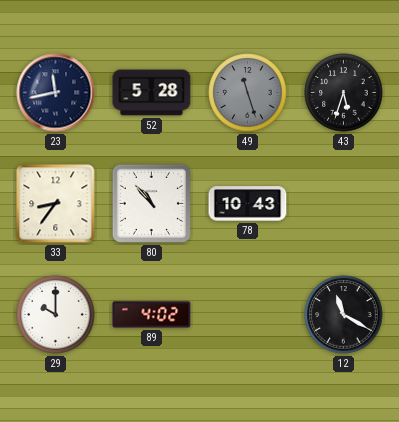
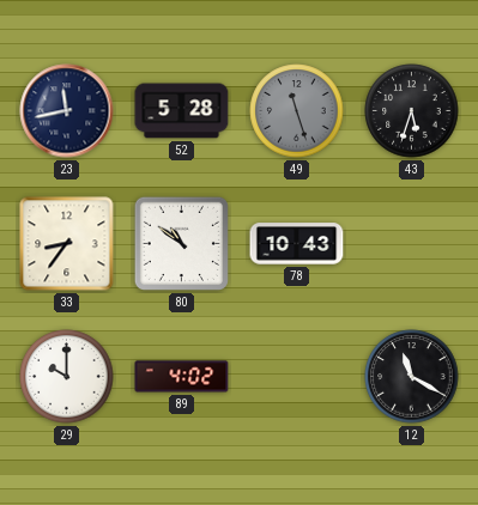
80: 10:53 -> 10:51
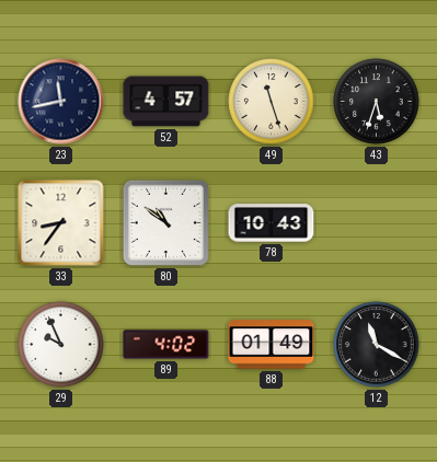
52: 5:28 -> 4:57
49 dial: grey -> cream
29: 10:00 -> 9:56
88: none -> 01:49
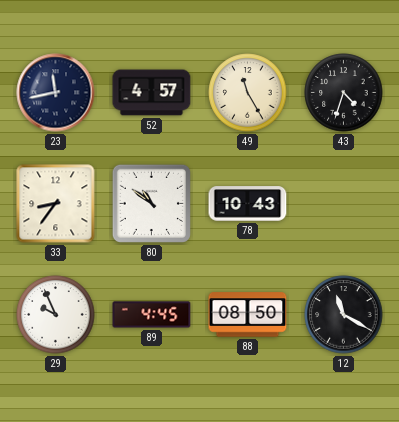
49: 11:27 -> 11:25
43: 5:33 -> 4:33
89: 4:02 -> 4:45
88: 01:49 -> 08:50
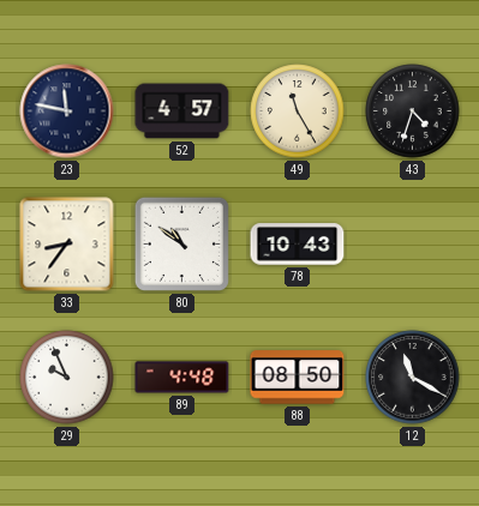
23: 11:43 -> 11:47
89: 4:45 -> 4:48
